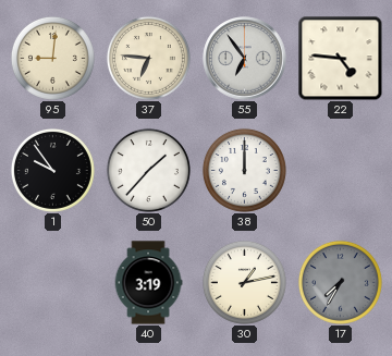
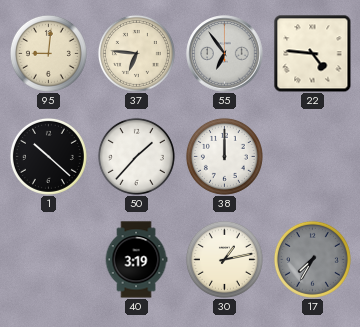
1: 9:54 -> 10:22
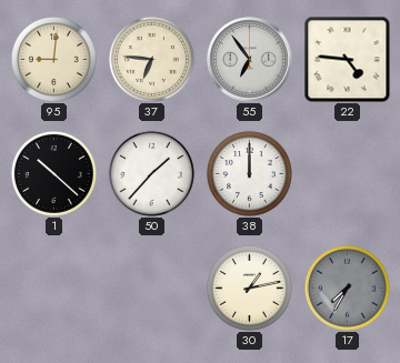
40: 3:19 -> none
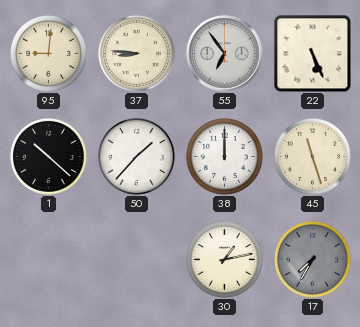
37: 6:46 -> 8:46
22: 4:46 -> 5:26
45: none -> 11:27
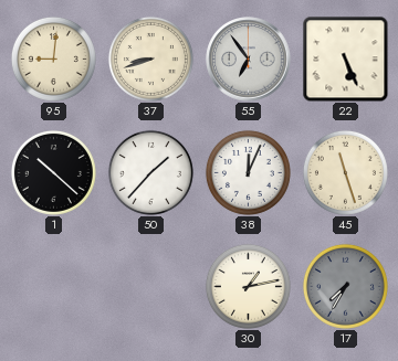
37: 8:46 -> 8:42
38: 12:00 -> 12:04
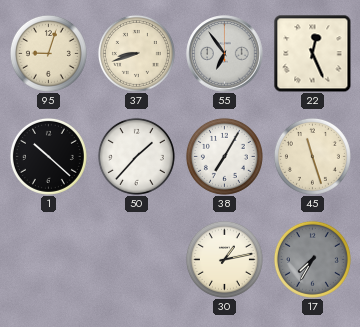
95: 9:01 -> 9:03
22: 5:26 -> 12:26
38: 12:04 -> 7:05
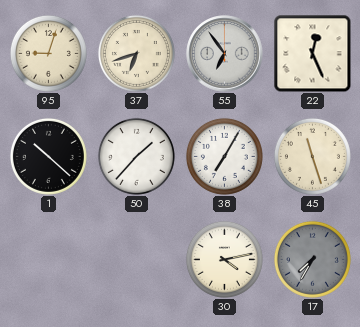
37: 8:42 -> 6:42
30: 1:13 -> 4:13
